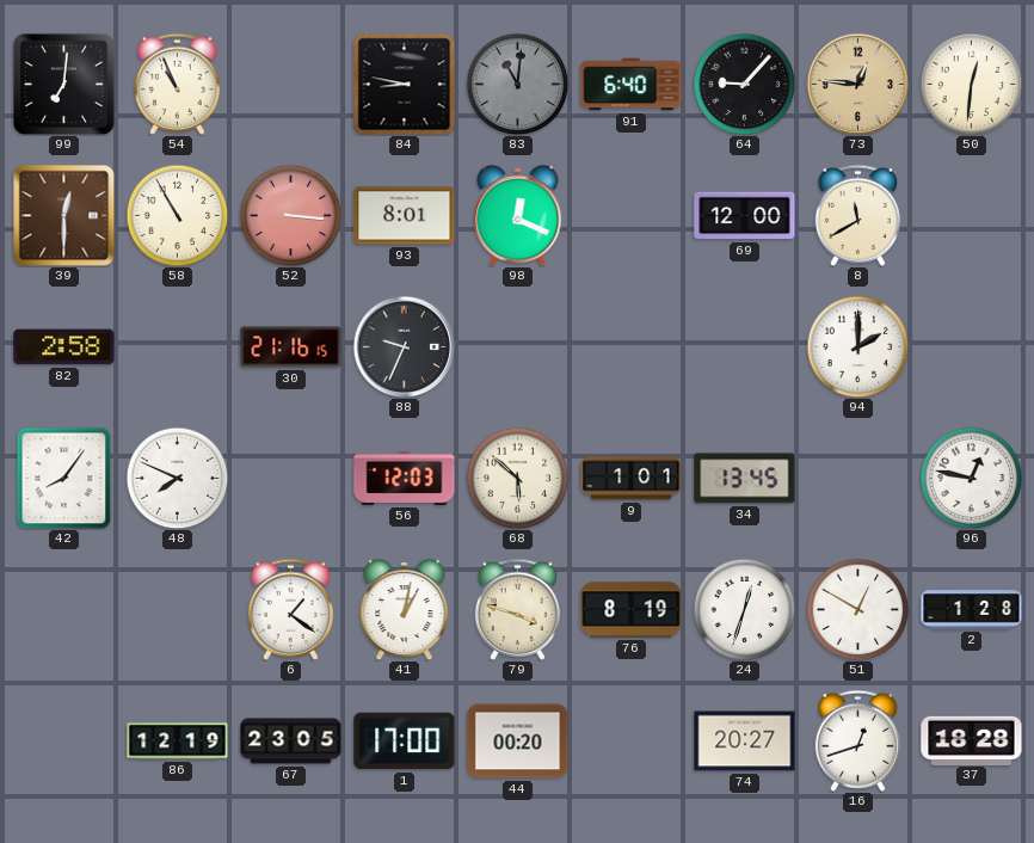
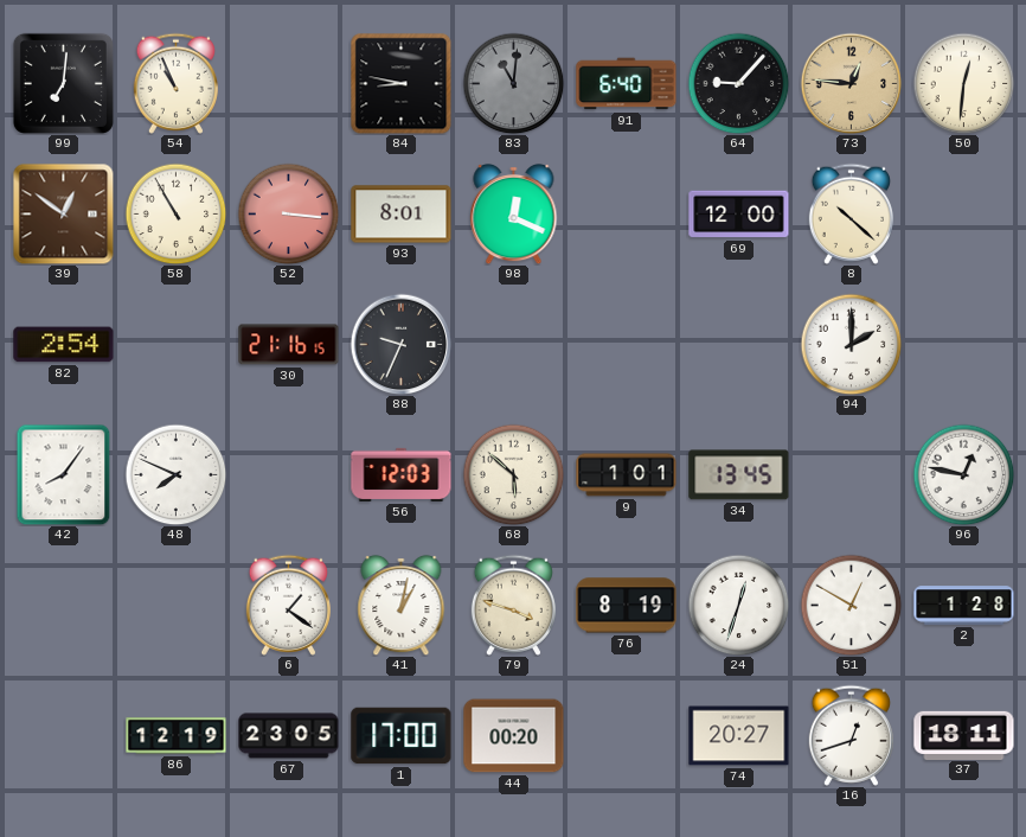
39: 12:30 -> 12:51
8: 11:40 -> 10:22
82: 2:58 -> 2:54
37: 18:28 -> 18:11
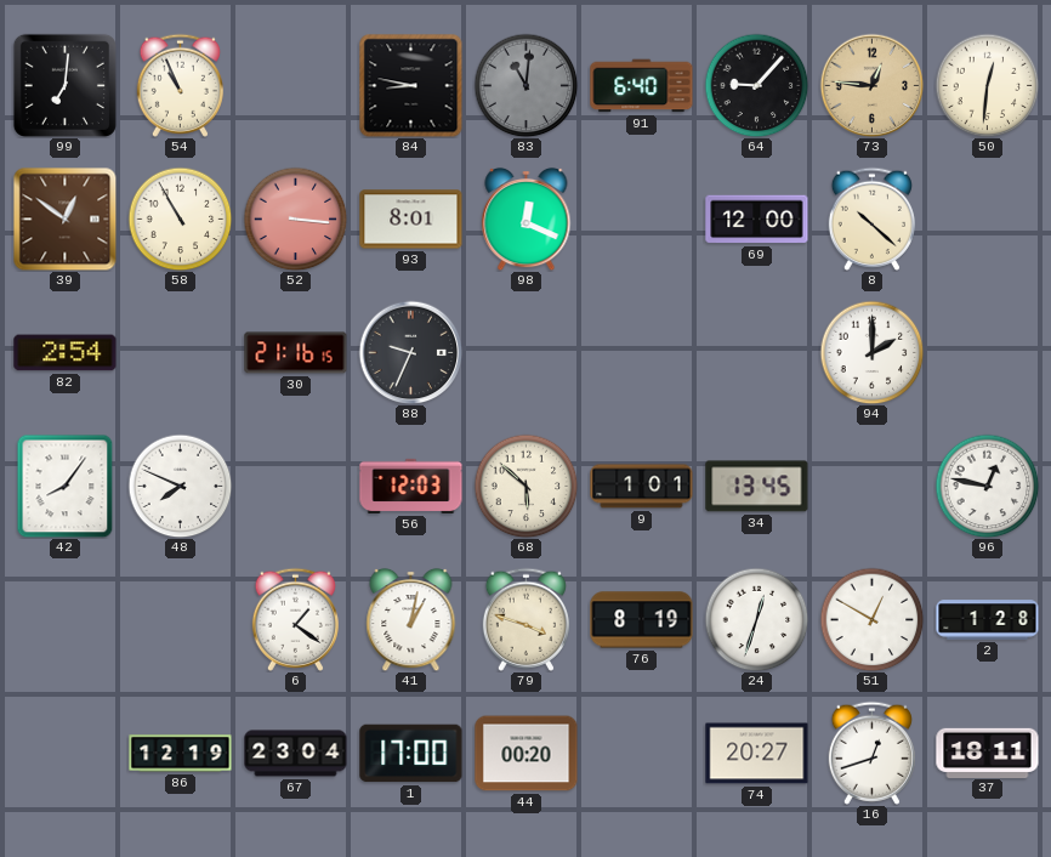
67: 23:05 -> 23:04
